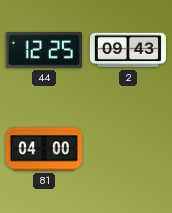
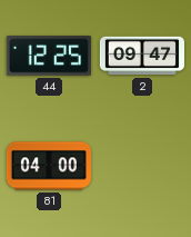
2: 09:43 -> 09:47
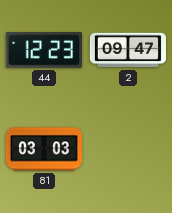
44: 12:25 -> 12:23
81: 04:00 -> 03:03
